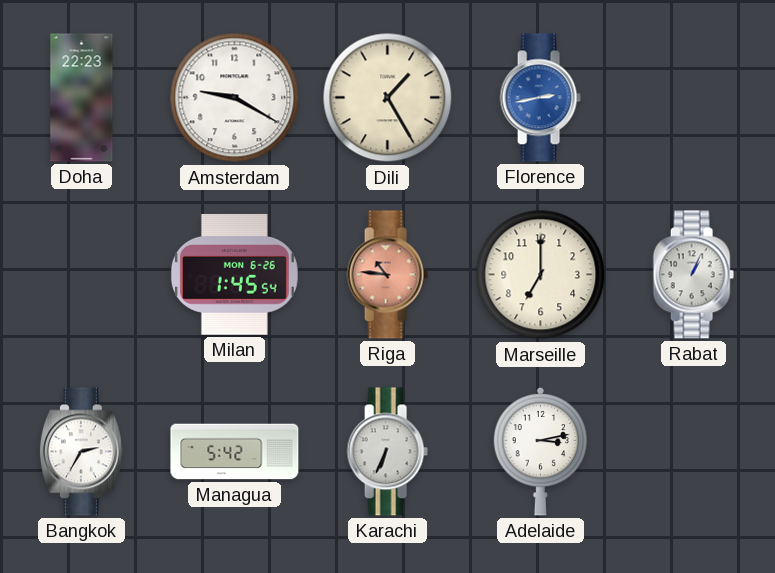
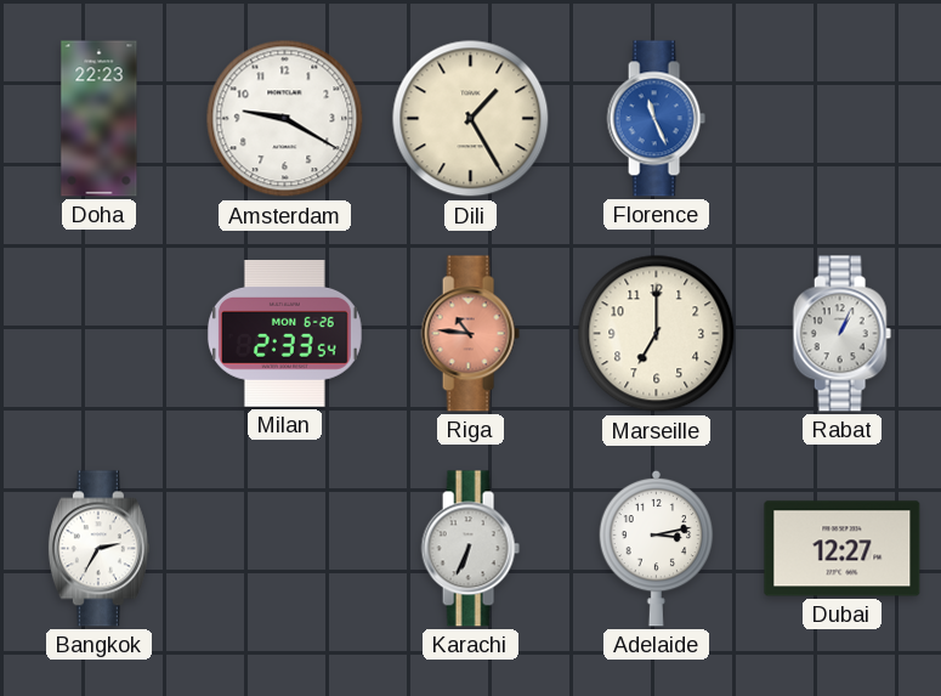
Florence: 2:43 -> 11:26
Milan: 1:45 -> 2:33
Managua: 5:42 -> none
Dubai: none -> 12:27
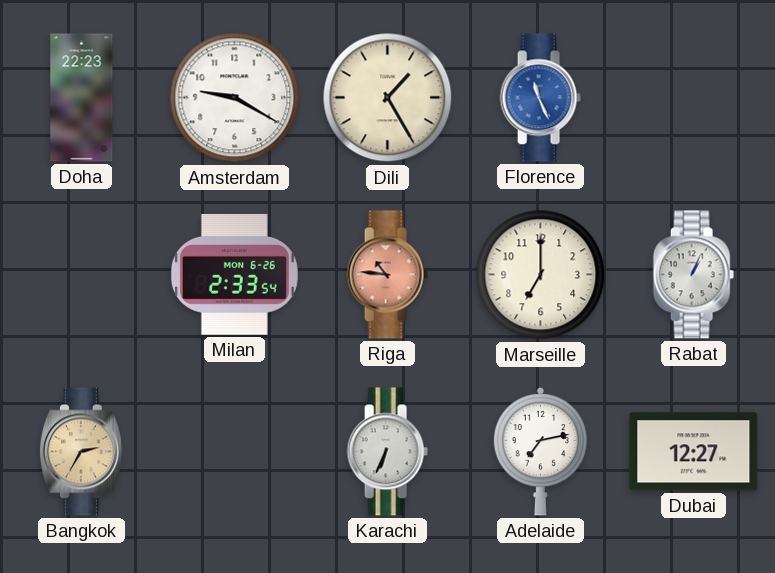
Bangkok dial: white -> champagne
Adelaide: 3:13 -> 7:13
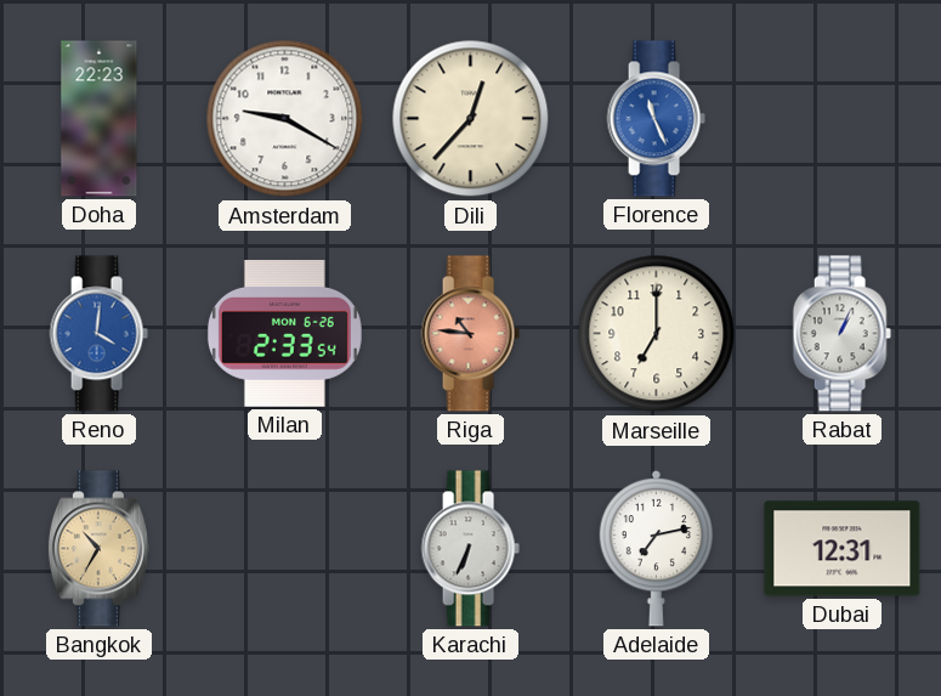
Dili: 1:25 -> 12:37
Reno: none -> 4:01
Bangkok: 2:35 -> 10:35
Dubai: 12:27 -> 12:31
